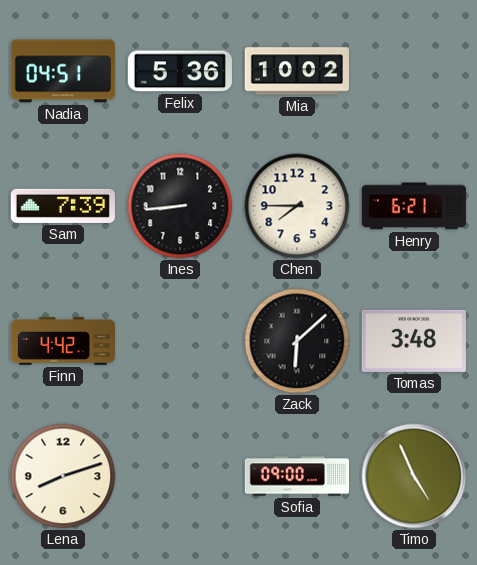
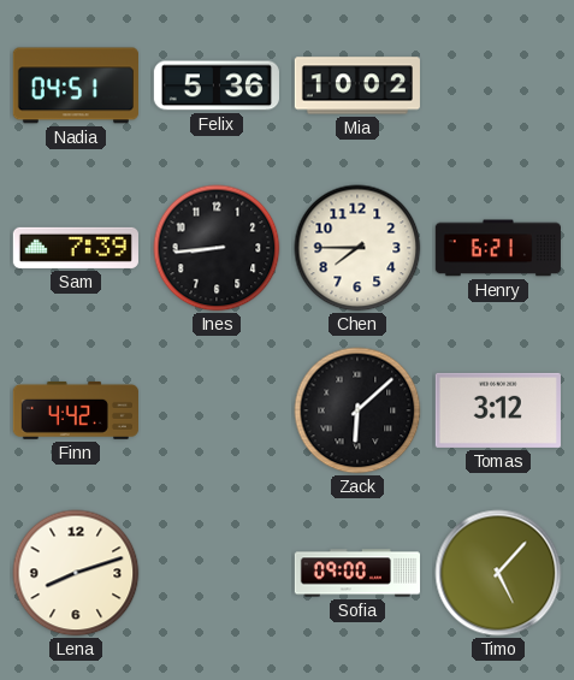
Tomas: 3:48 -> 3:12
Timo: 4:56 -> 5:07
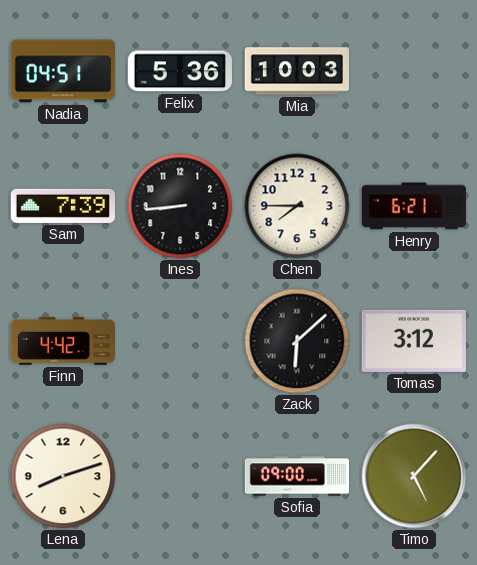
Mia: 10:02 -> 10:03
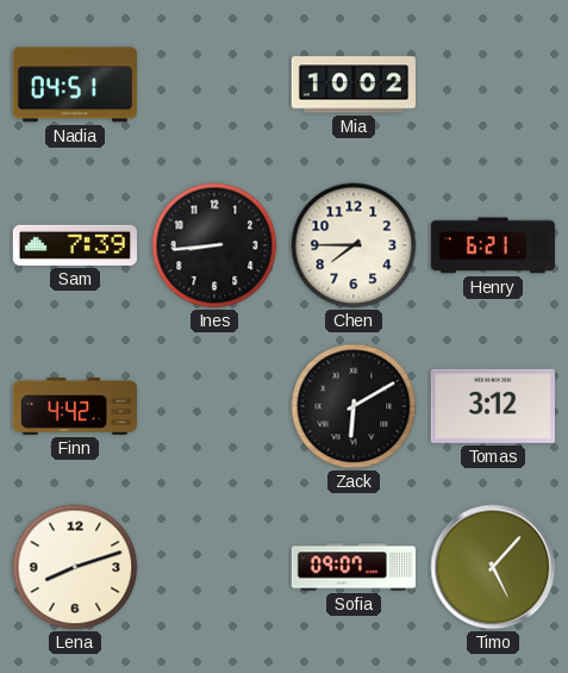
Felix: 5:36 -> none
Mia: 10:03 -> 10:02
Zack: 6:08 -> 6:10
Sofia: 09:00 -> 09:07
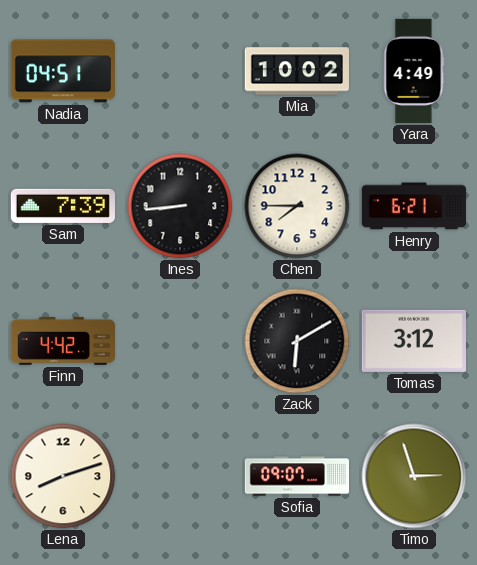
Yara: none -> 4:49
Timo: 5:07 -> 2:57
